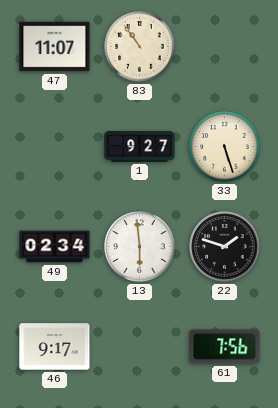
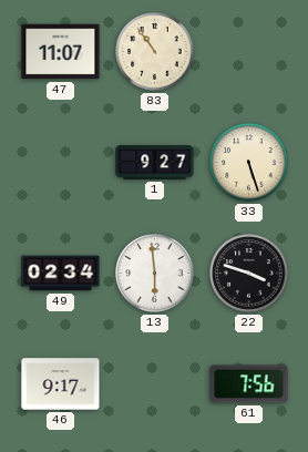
22: 1:48 -> 3:48
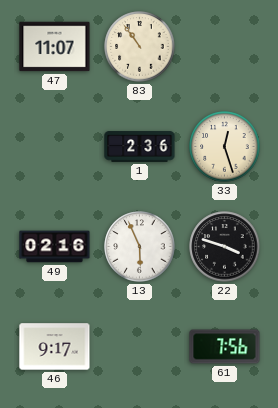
1: 9:27 -> 2:36
33: 5:27 -> 12:27
49: 02:34 -> 02:16
13: 5:59 -> 5:56
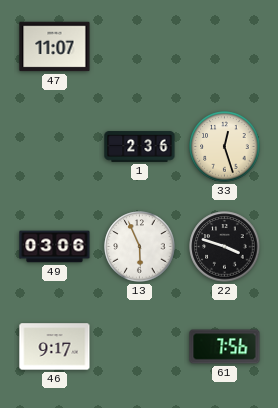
83: 10:54 -> none
49: 02:16 -> 03:06
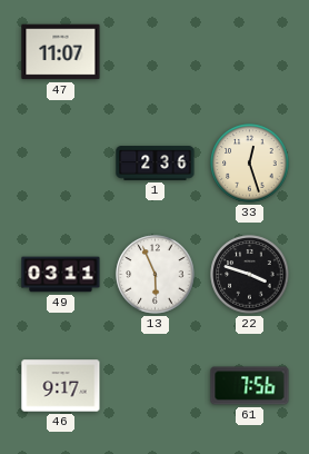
49: 03:06 -> 03:11
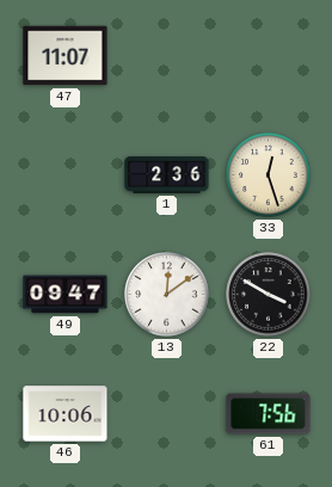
49: 03:11 -> 09:47
13: 5:56 -> 12:09
22: 3:48 -> 3:50
46: 9:17 -> 10:06
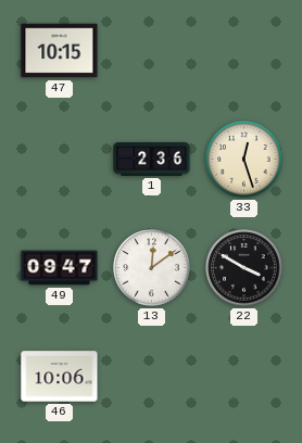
47: 11:07 -> 10:15
61: 7:56 -> none
